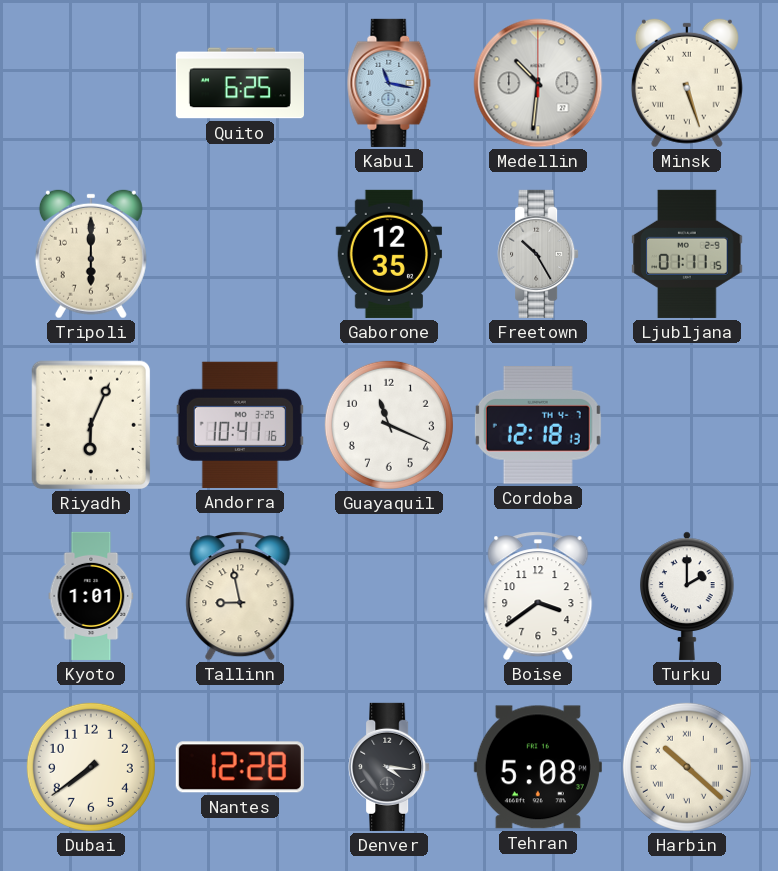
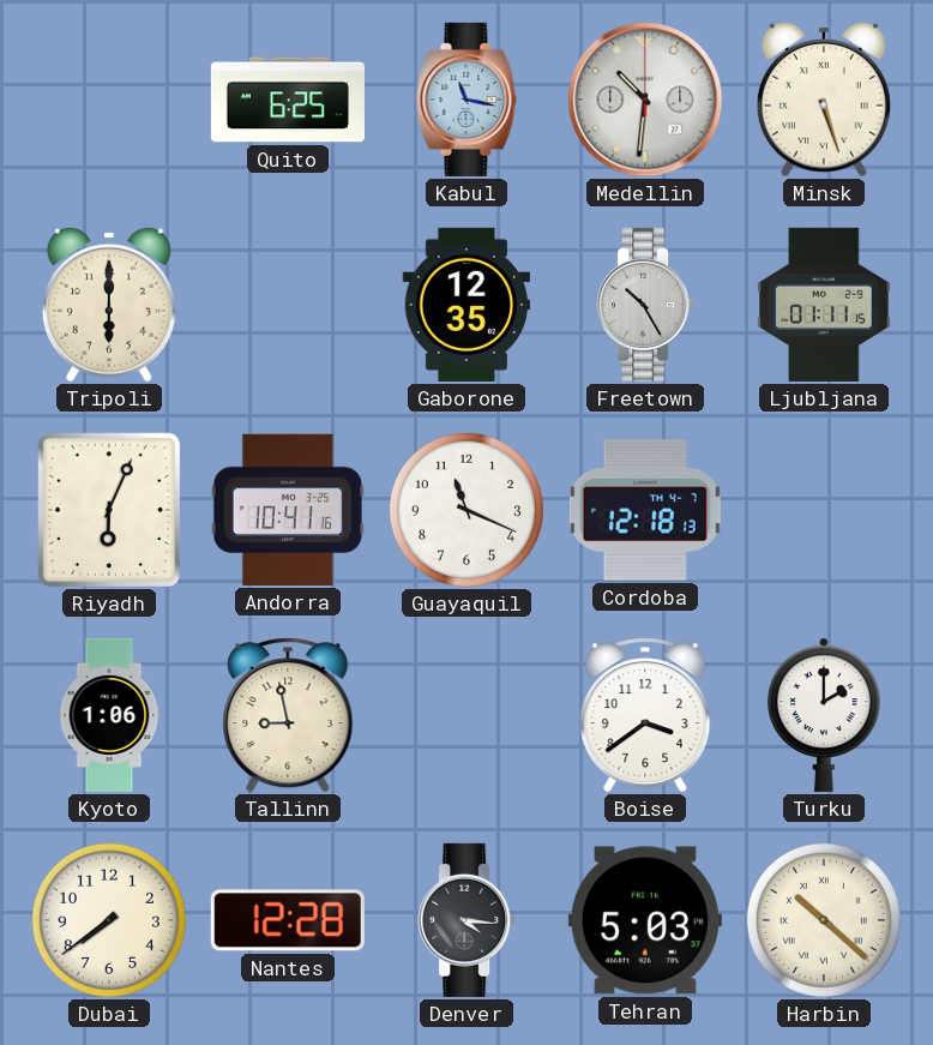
Kyoto: 1:01 -> 1:06
Tehran: 5:08 -> 5:03
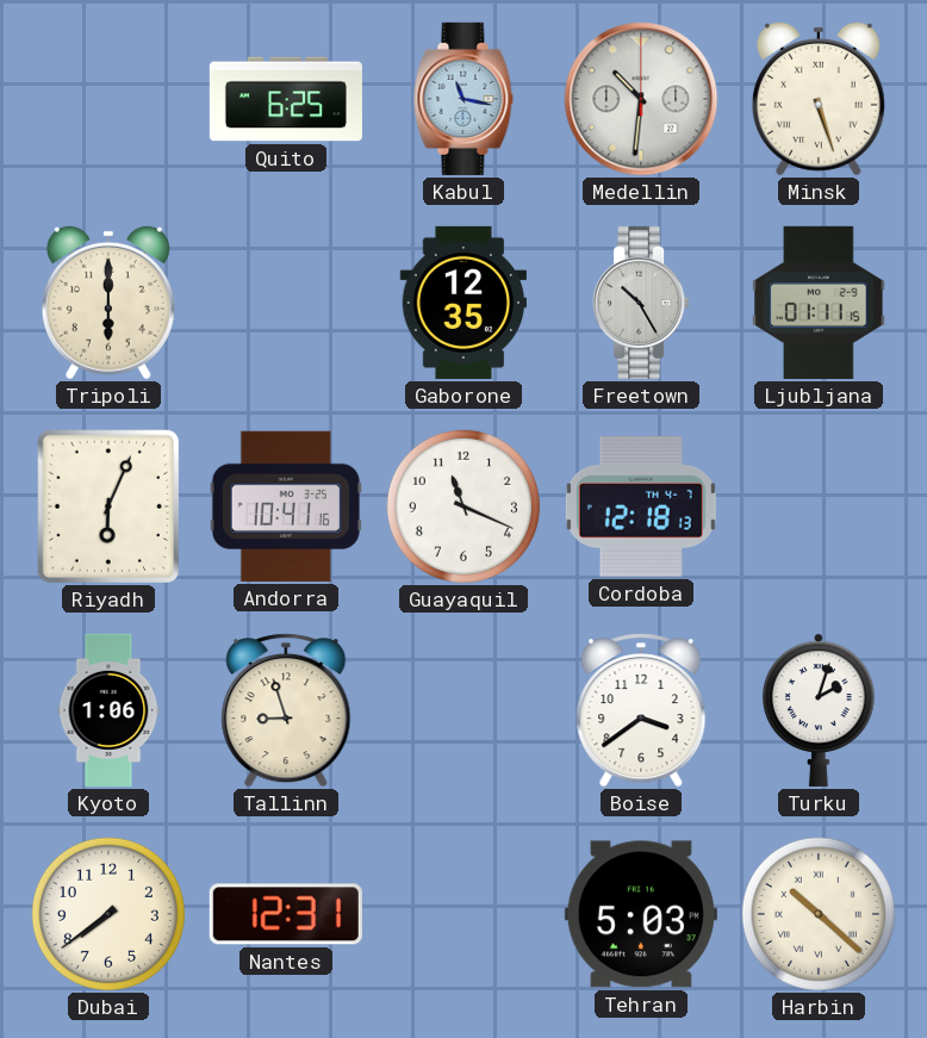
Tallinn: 8:58 -> 8:57
Turku: 2:00 -> 2:03
Nantes: 12:28 -> 12:31
Denver: 4:16 -> none
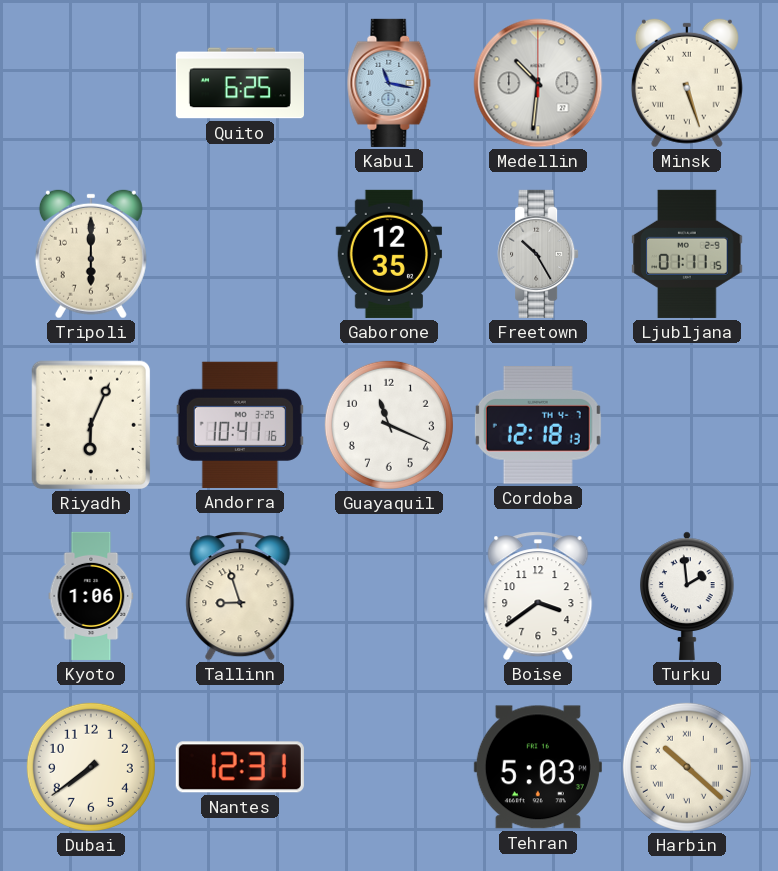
Turku: 2:03 -> 1:59
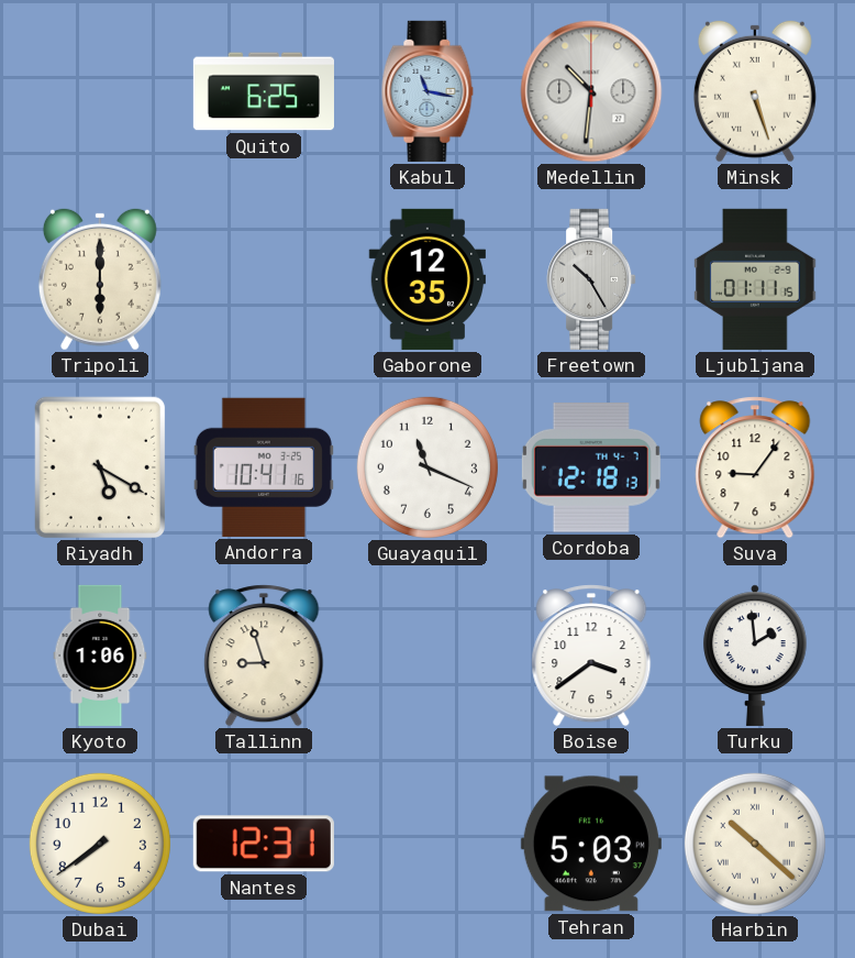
Riyadh: 6:04 -> 5:20
Suva: none -> 9:06
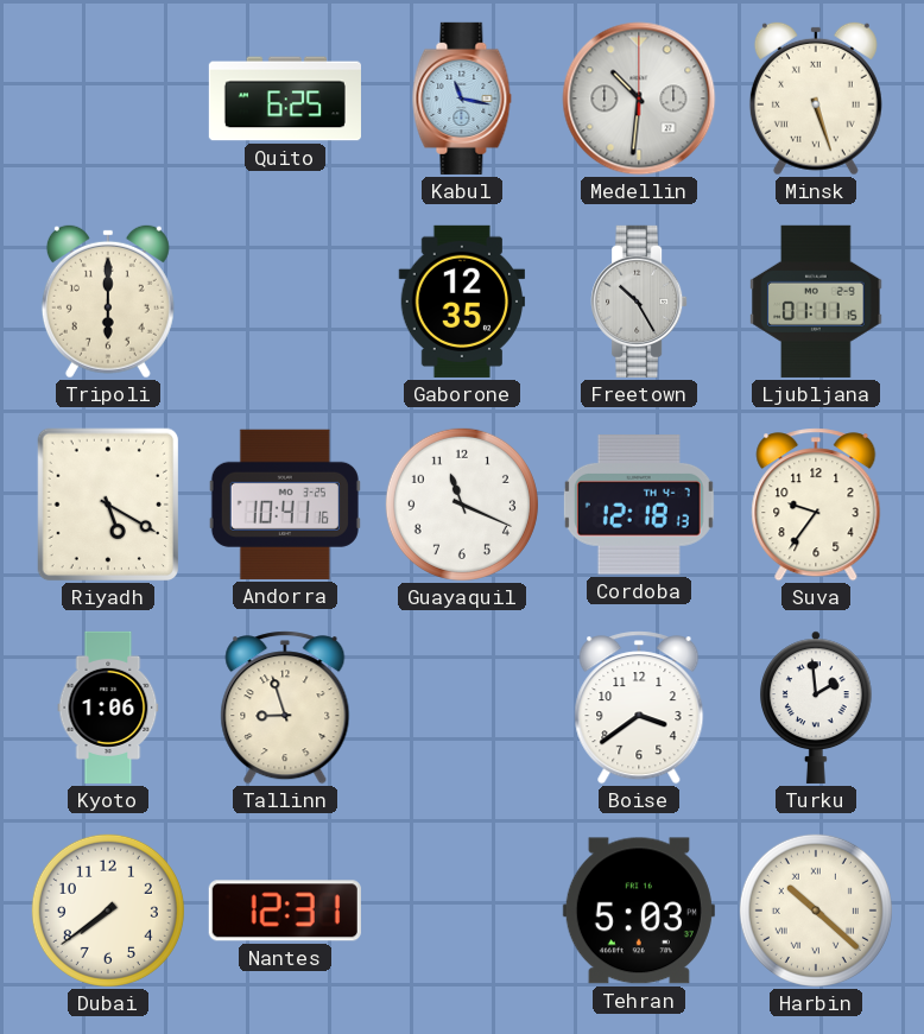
Suva: 9:06 -> 9:36
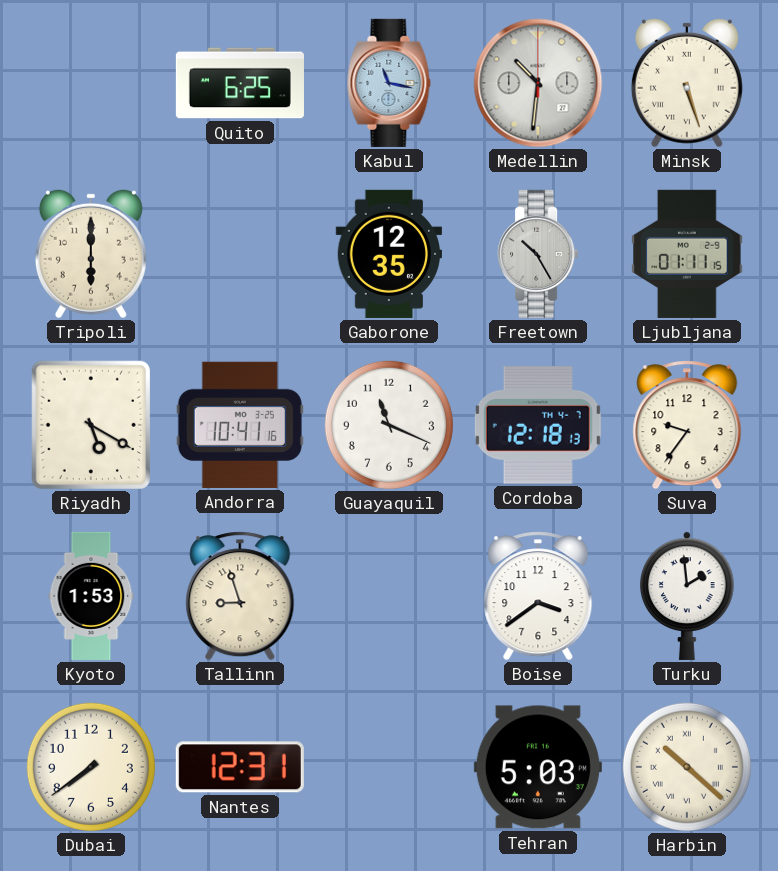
Kyoto: 1:06 -> 1:53
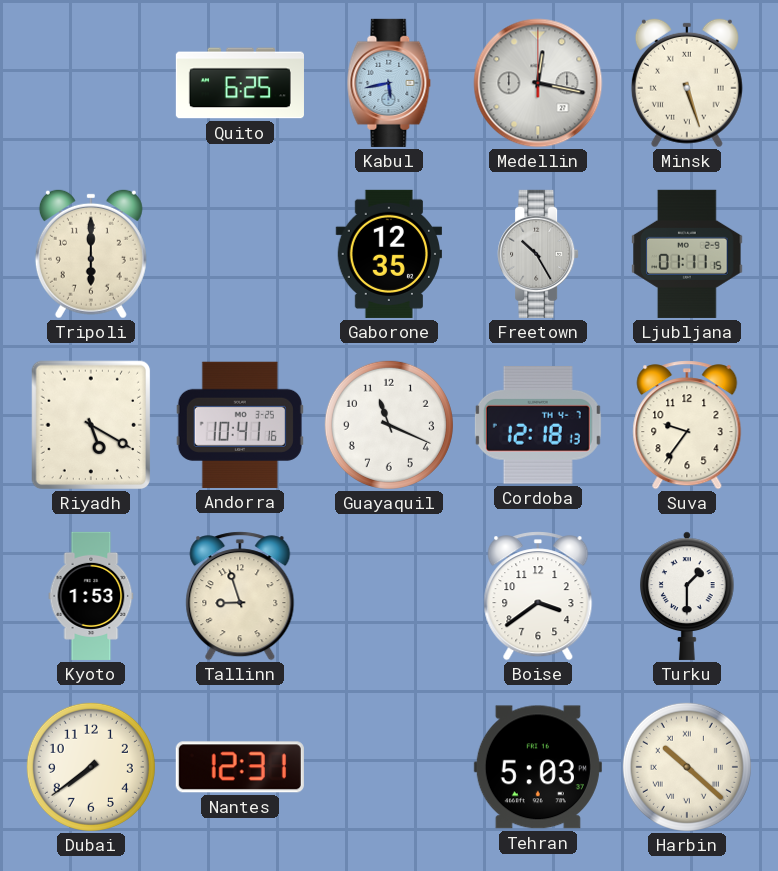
Kabul: 11:17 -> 5:43
Medellin: 10:31 -> 12:17
Turku: 1:59 -> 1:30
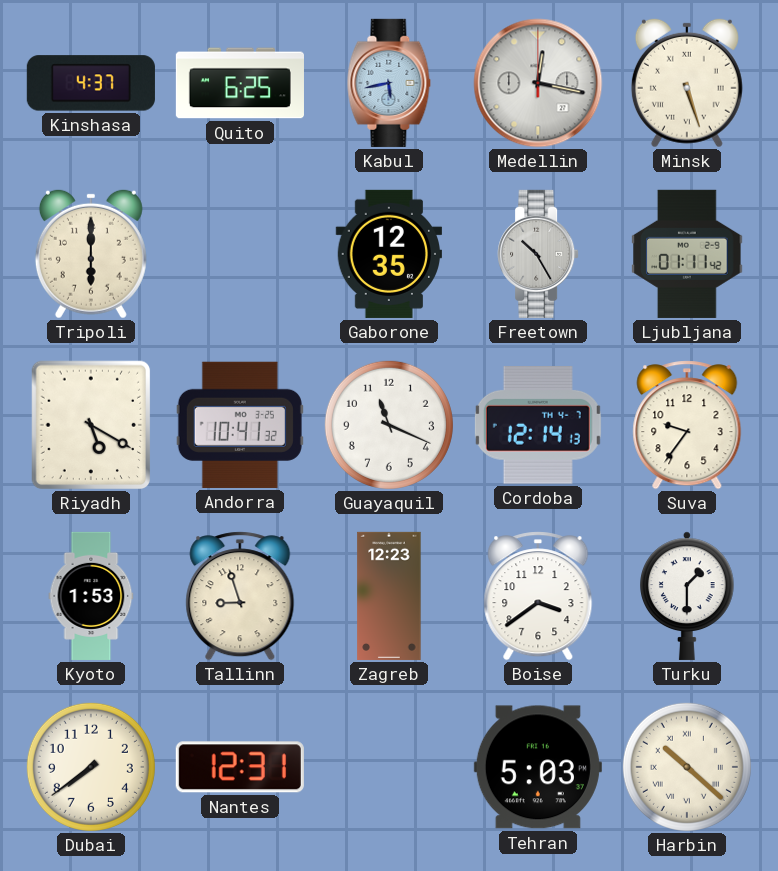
Kinshasa: none -> 4:37
Ljubljana: 01:11:15 -> 01:11:42
Andorra: 10:41:16 -> 10:41:32
Cordoba: 12:18 -> 12:14
Zagreb: none -> 12:23
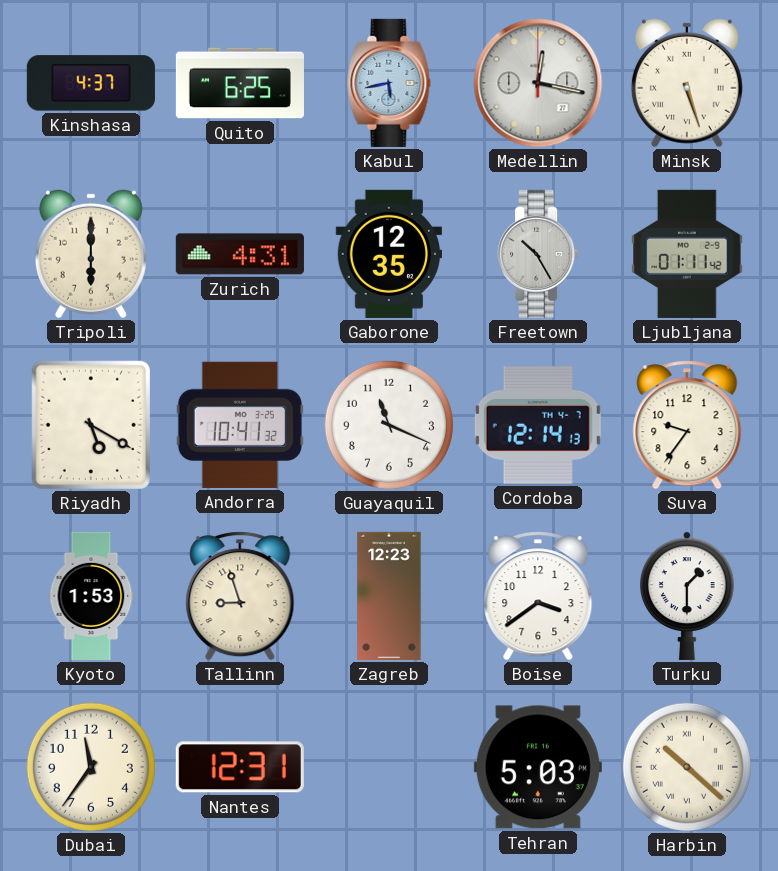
Zurich: none -> 4:31
Dubai: 7:39 -> 11:36
